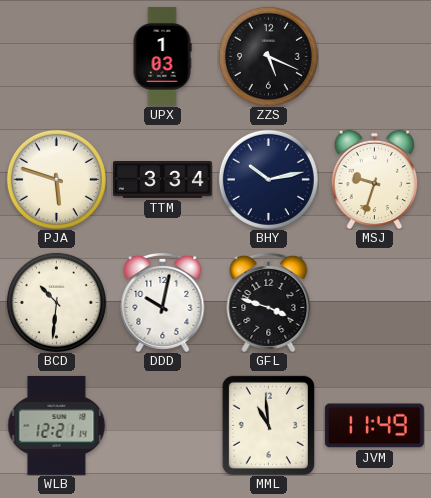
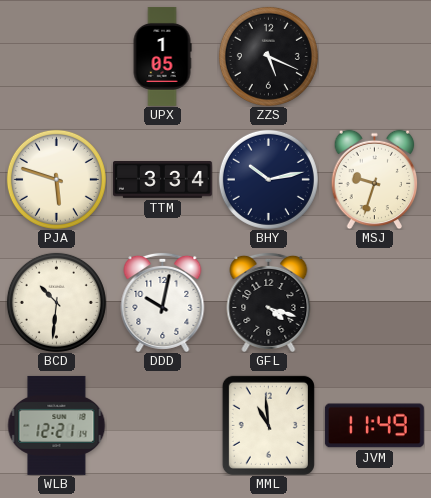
UPX: 1:03 -> 1:05
GFL: 3:48 -> 4:18
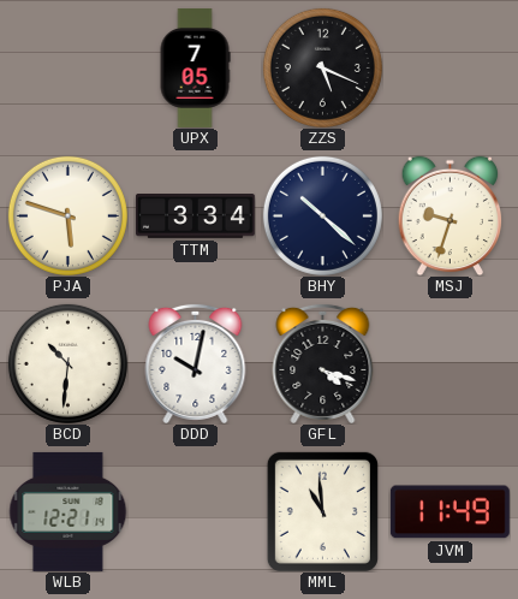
UPX: 1:05 -> 7:05
BHY: 10:13 -> 10:22
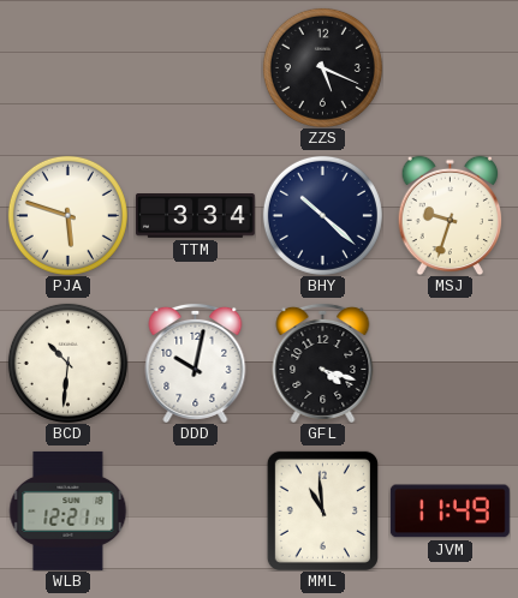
UPX: 7:05 -> none
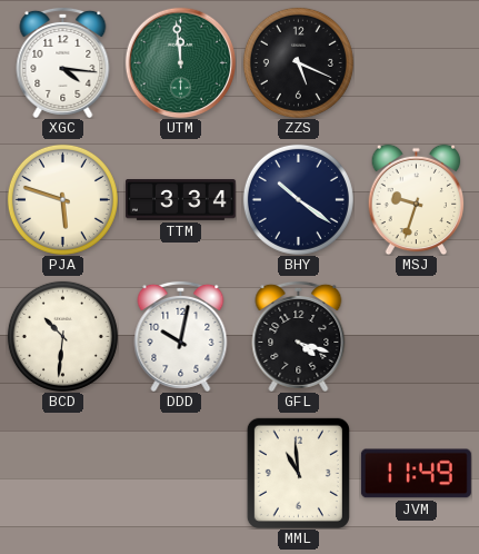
XGC: none -> 4:16
UTM: none -> 11:59
BHY: 10:22 -> 10:21
WLB: 12:21 -> none
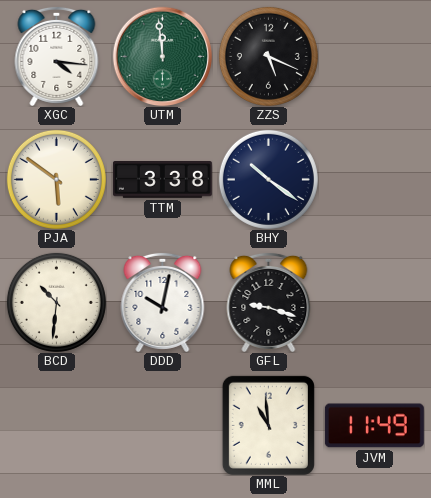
PJA: 5:48 -> 5:51
TTM: 3:34 -> 3:38
MSJ: 9:33 -> none
GFL: 4:18 -> 9:18
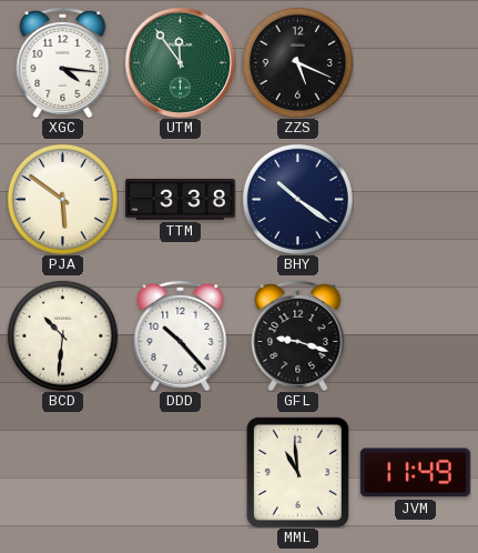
UTM: 11:59 -> 11:54
DDD: 10:02 -> 10:23
